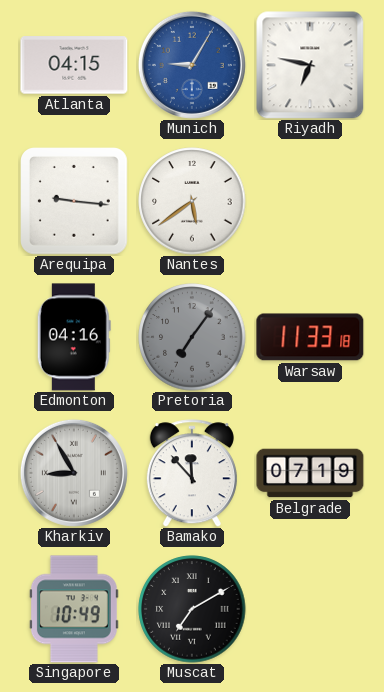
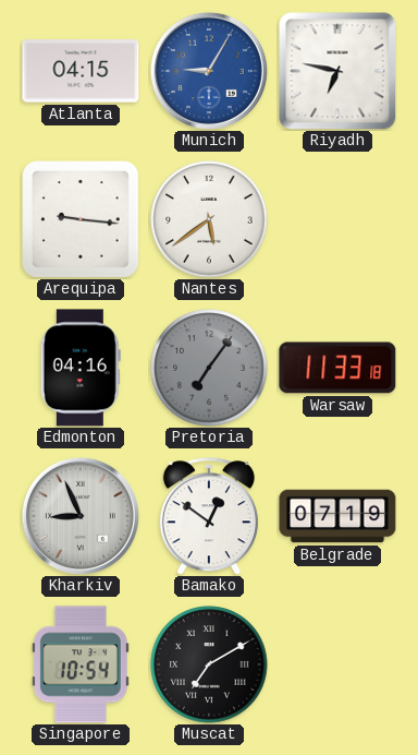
Kharkiv: 8:55 -> 8:56
Bamako: 11:53 -> 12:51
Singapore: 10:49 -> 10:54
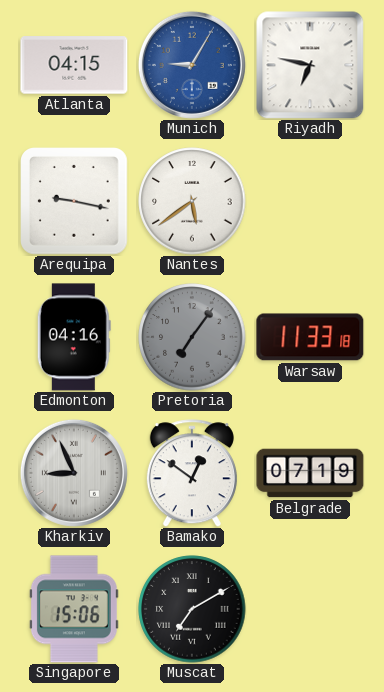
Arequipa: 9:16 -> 9:17
Singapore: 10:54 -> 15:06
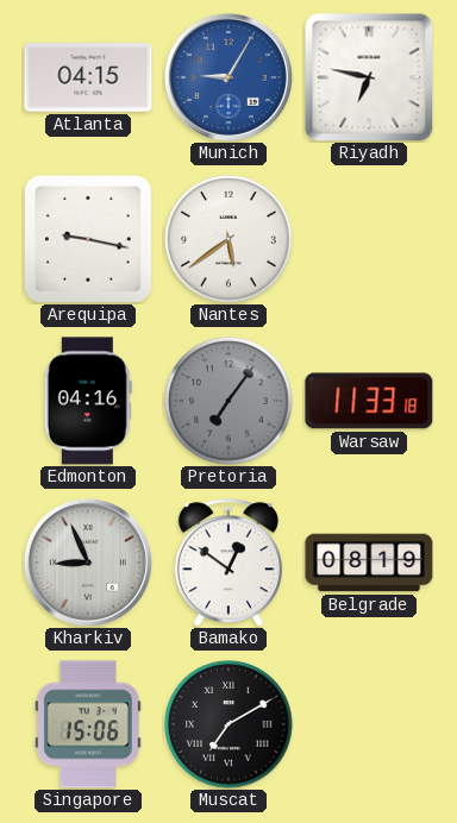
Belgrade: 07:19 -> 08:19
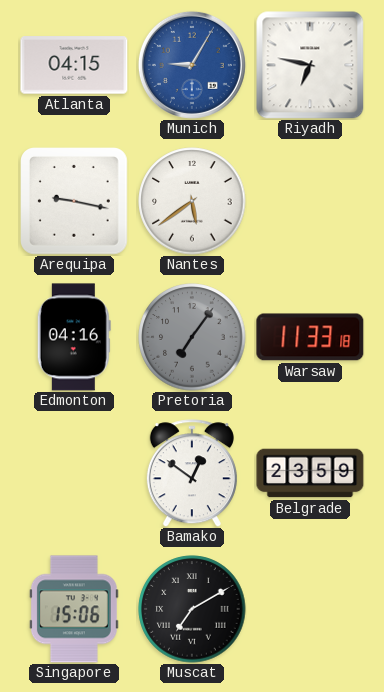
Kharkiv: 8:56 -> none
Belgrade: 08:19 -> 23:59
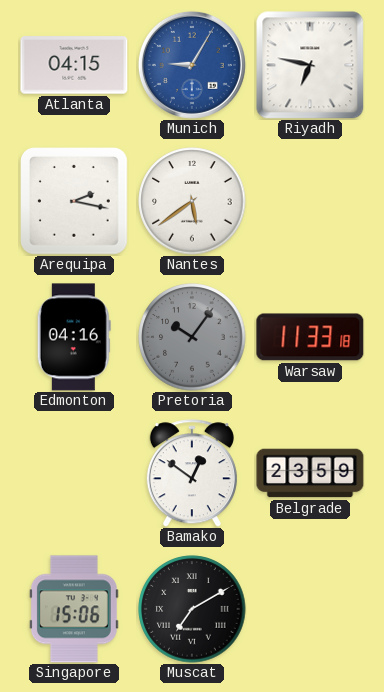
Arequipa: 9:17 -> 2:17
Pretoria: 7:06 -> 10:06
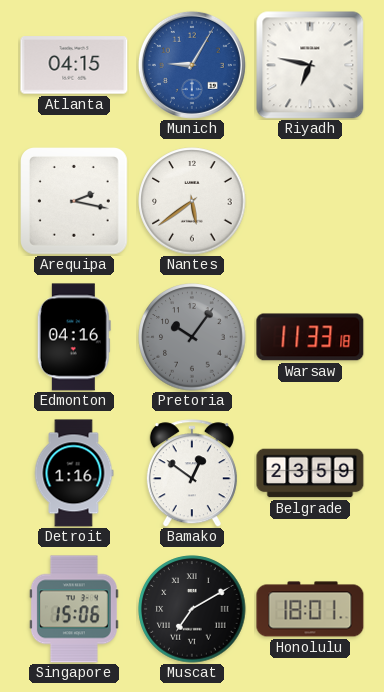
Detroit: none -> 1:16
Honolulu: none -> 18:01
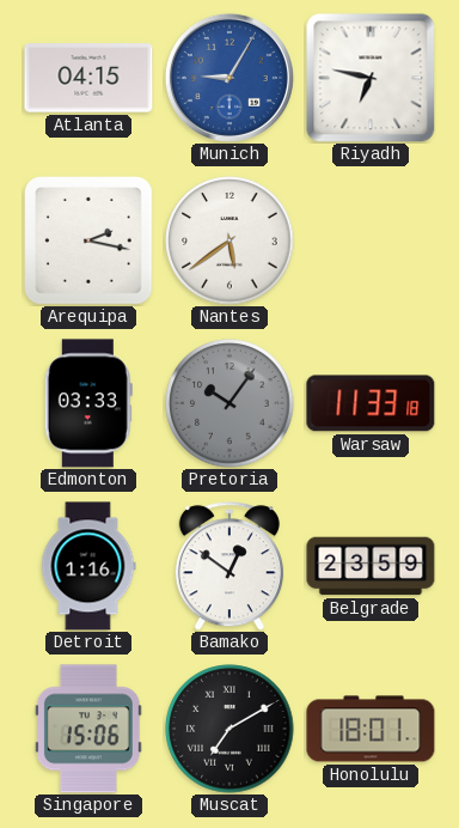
Edmonton: 04:16 -> 03:33
